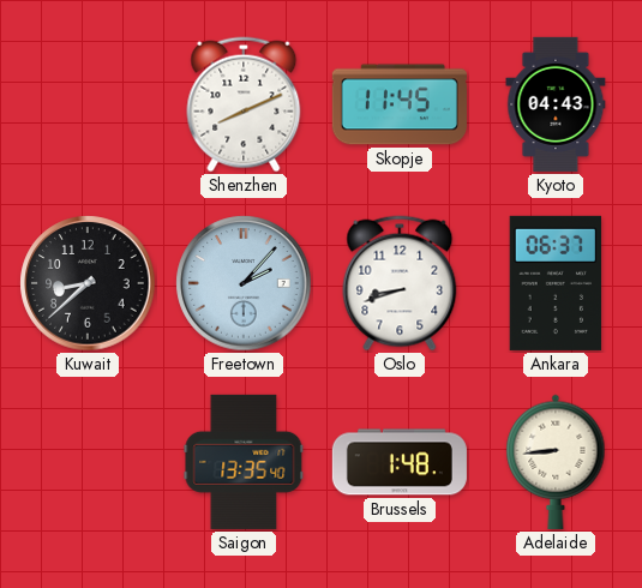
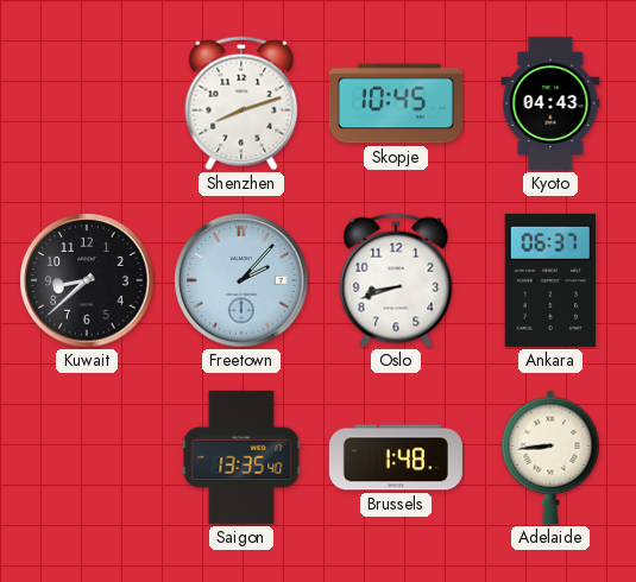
Shenzhen: 8:11 -> 8:12
Skopje: 11:45 -> 10:45
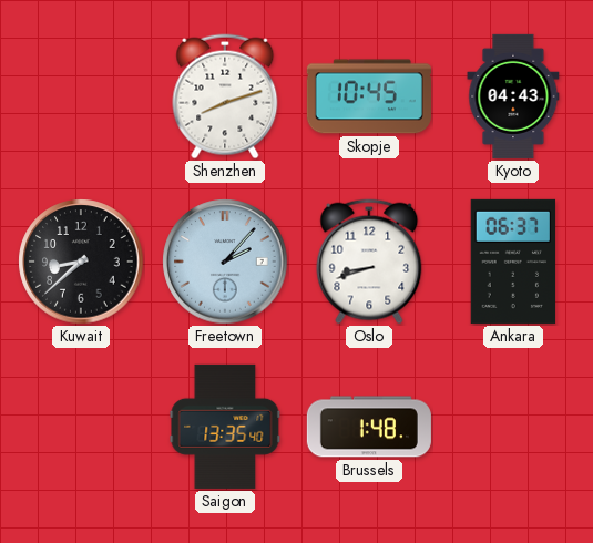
Adelaide: 8:44 -> none
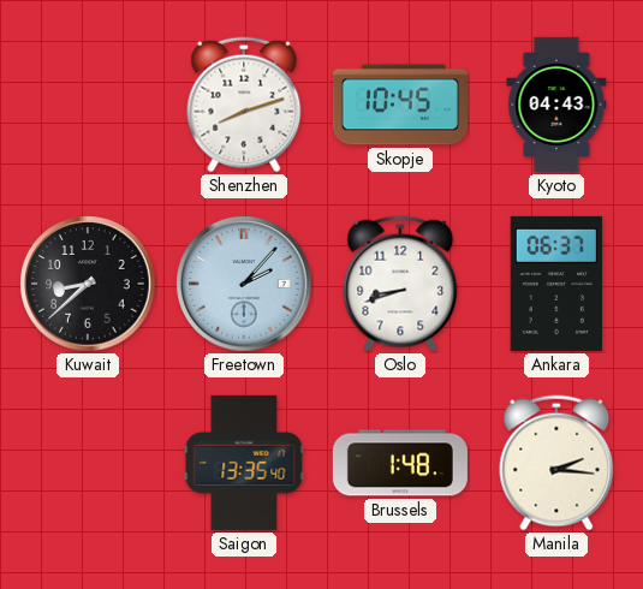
Manila: none -> 2:16
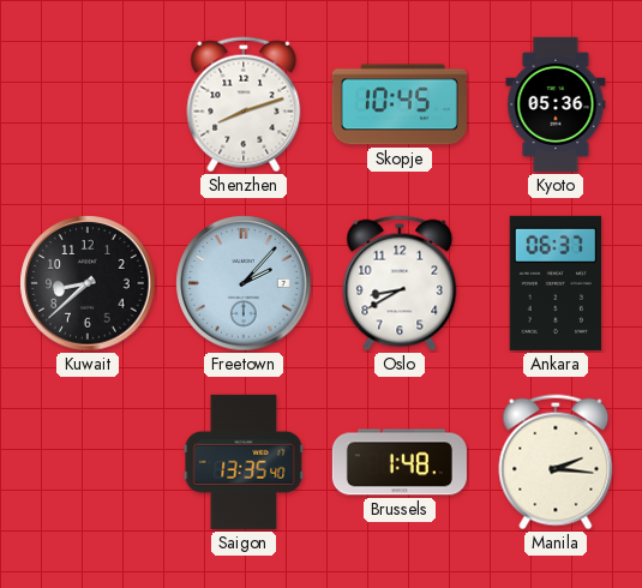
Kyoto: 04:43 -> 05:36
Oslo: 8:42 -> 8:40
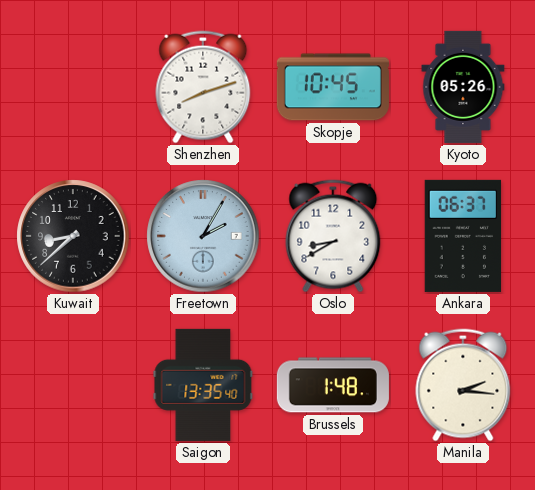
Kyoto: 05:36 -> 05:26
Freetown: 2:07 -> 2:05
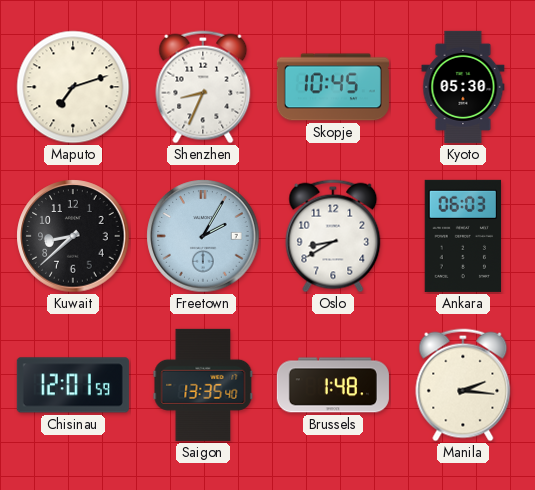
Maputo: none -> 7:12
Shenzhen: 8:12 -> 8:34
Kyoto: 05:26 -> 05:30
Ankara: 06:37 -> 06:03
Chisinau: none -> 12:01
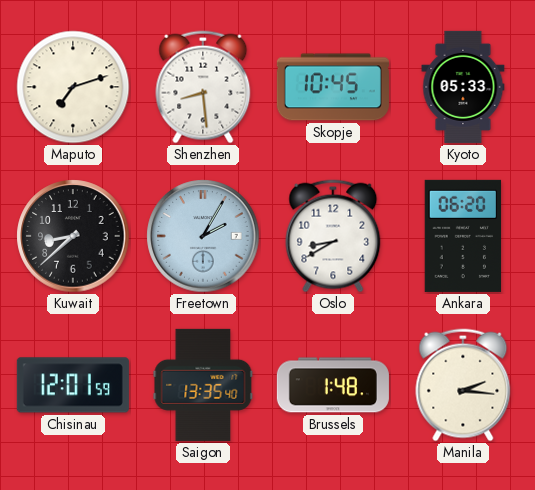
Shenzhen: 8:34 -> 8:29
Kyoto: 05:30 -> 05:33
Ankara: 06:03 -> 06:20
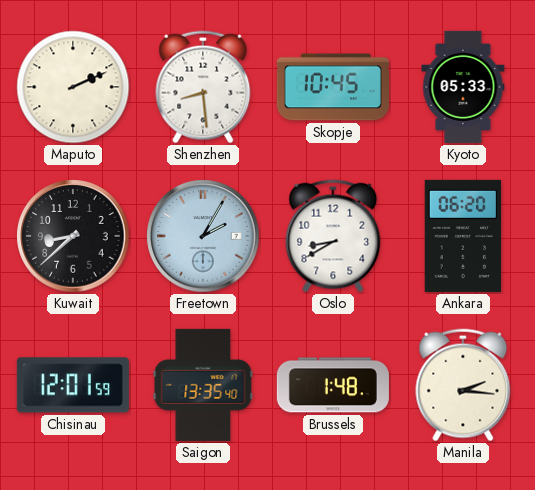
Maputo: 7:12 -> 2:11
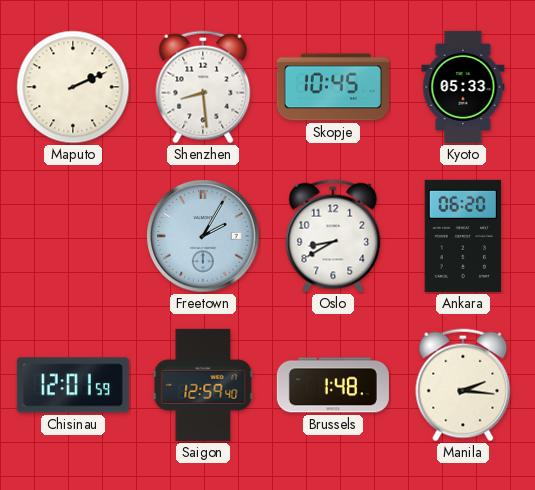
Kuwait: 8:38 -> none
Saigon: 13:35 -> 12:59
